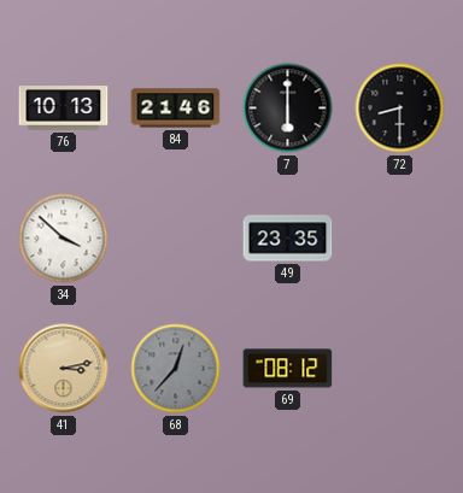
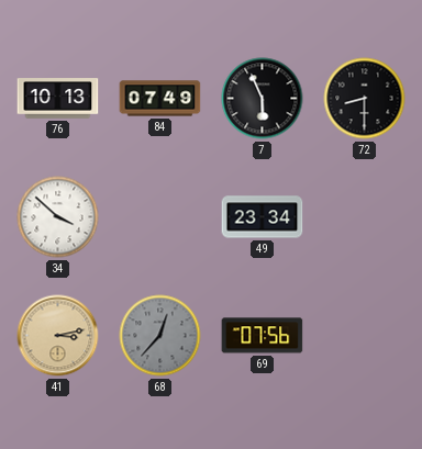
84: 21:46 -> 07:49
7: 6:00 -> 5:56
49: 23:35 -> 23:34
69: 08:12 -> 07:56
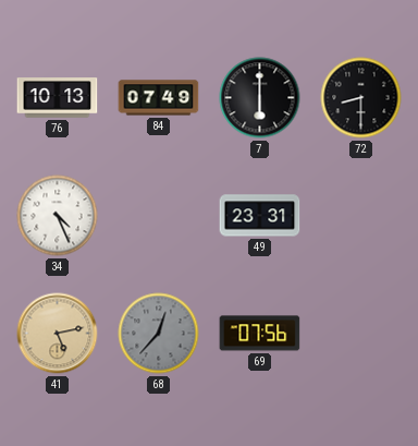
7: 5:56 -> 6:00
34: 3:52 -> 4:26
49: 23:34 -> 23:31
41: 3:13 -> 5:13
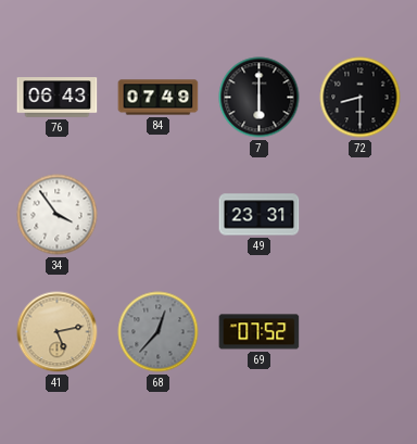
76: 10:13 -> 06:43
34: 4:26 -> 3:54
69: 07:56 -> 07:52
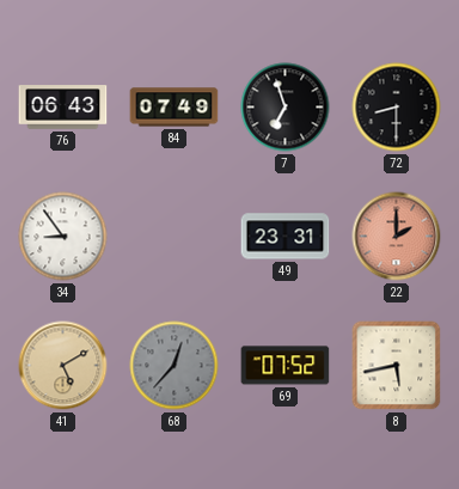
7: 6:00 -> 6:57
34: 3:54 -> 8:54
22: none -> 2:00
41: 5:13 -> 5:10
8: none -> 5:43
